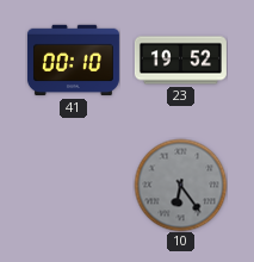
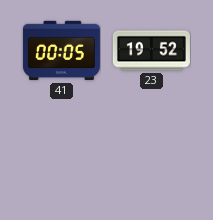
41: 00:10 -> 00:05
10: 6:24 -> none
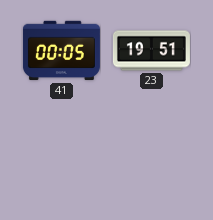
23: 19:52 -> 19:51
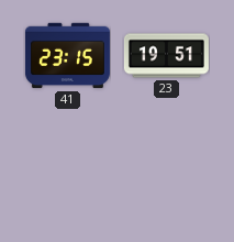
41: 00:05 -> 23:15
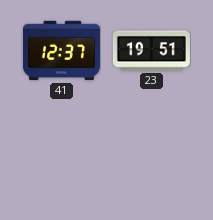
41: 23:15 -> 12:37
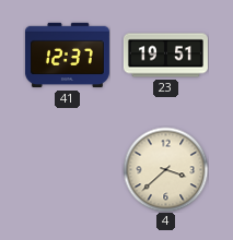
4: none -> 3:38
